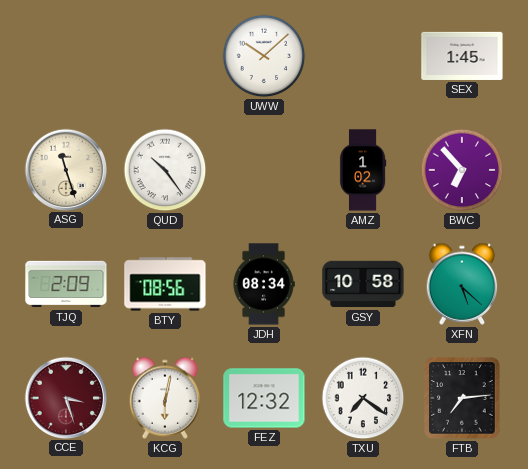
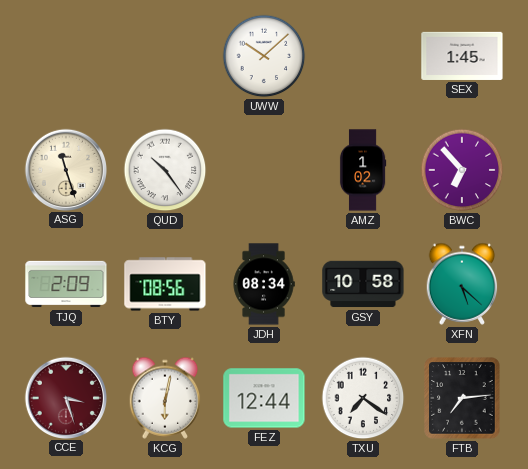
FEZ: 12:32 -> 12:44
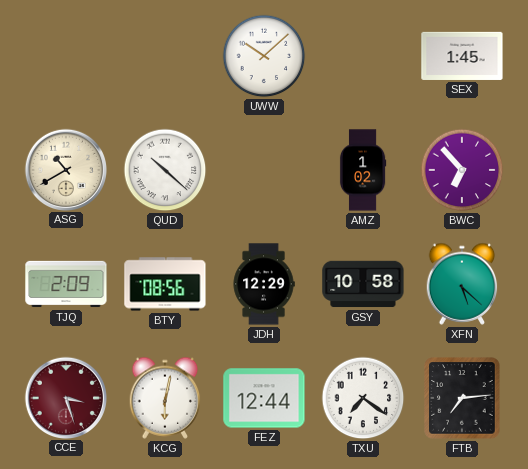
ASG: 11:27 -> 10:40
QUD: 10:24 -> 10:22
JDH: 08:34 -> 12:29
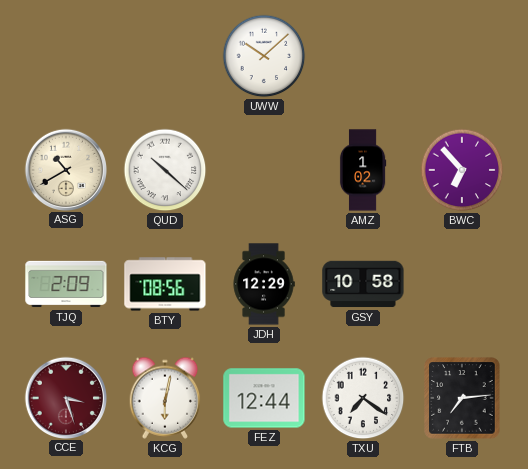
SEX: 1:45 -> none
XFN: 5:22 -> none
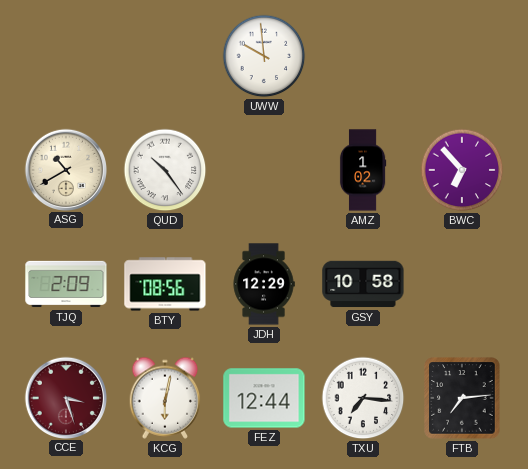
UWW: 10:08 -> 9:59
QUD: 10:22 -> 10:24
TXU: 7:21 -> 7:16
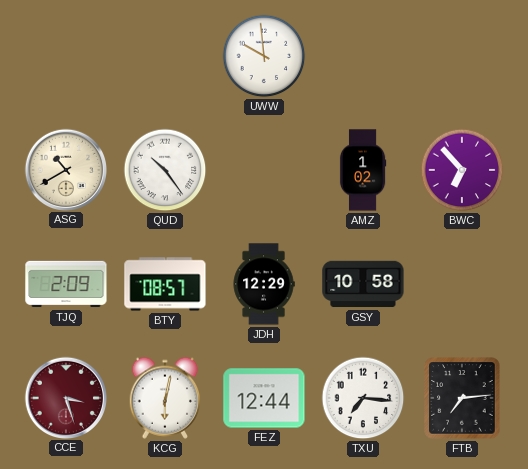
BTY: 08:56 -> 08:57
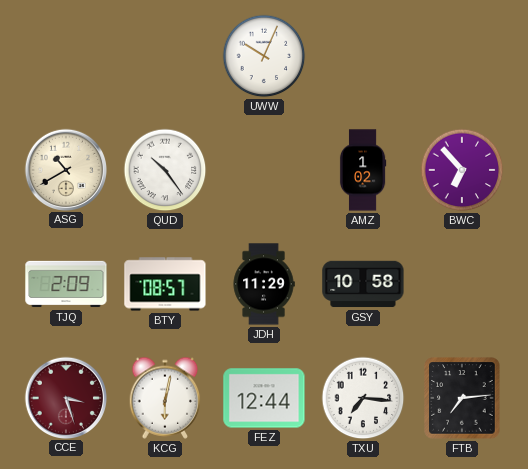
UWW: 9:59 -> 10:04
JDH: 12:29 -> 11:29
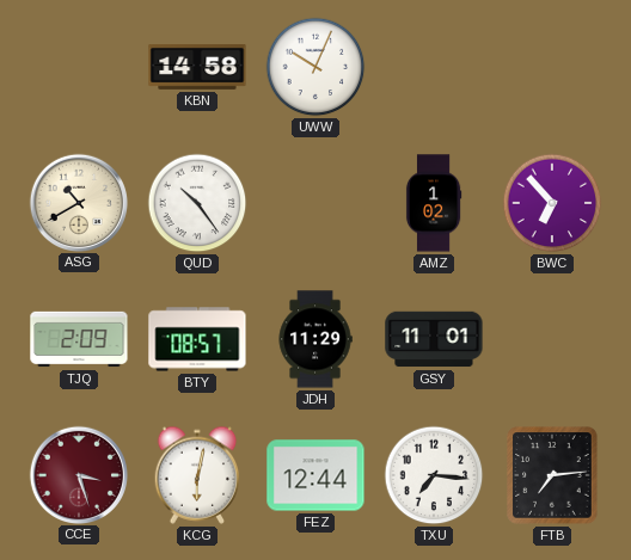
KBN: none -> 14:58
GSY: 10:58 -> 11:01
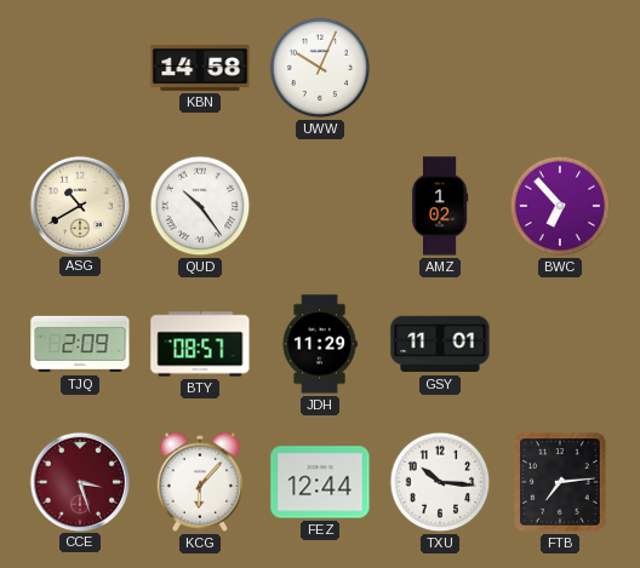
KCG: 6:02 -> 6:07
TXU: 7:16 -> 10:16
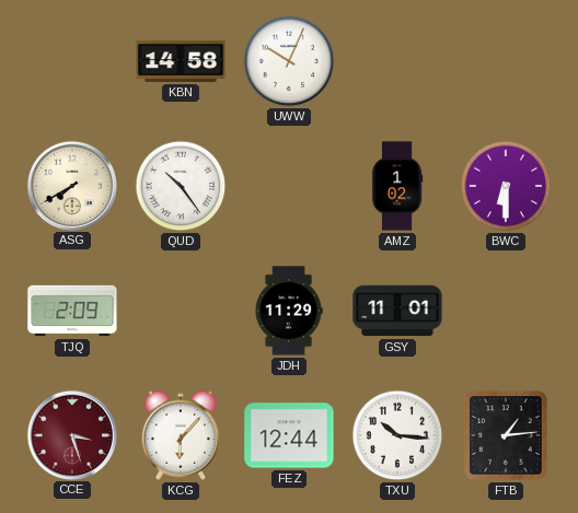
ASG: 10:40 -> 7:40
BWC: 6:53 -> 6:30
BTY: 08:57 -> none
FTB: 7:14 -> 1:14
